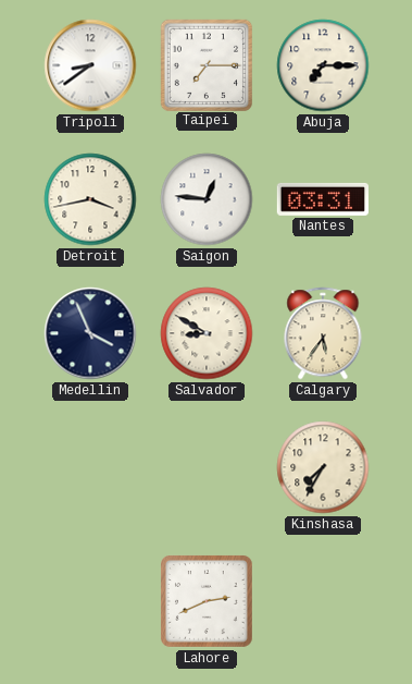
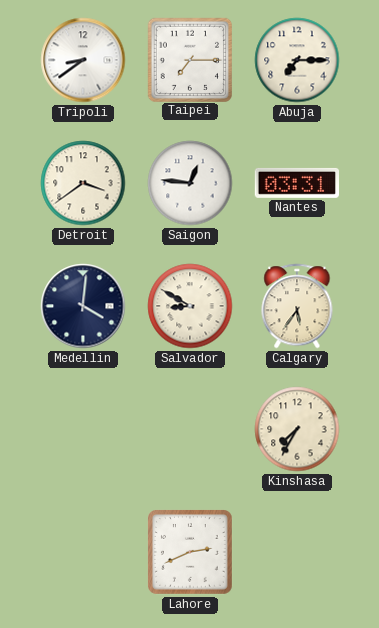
Detroit: 3:43 -> 3:39
Medellin: 3:56 -> 4:01
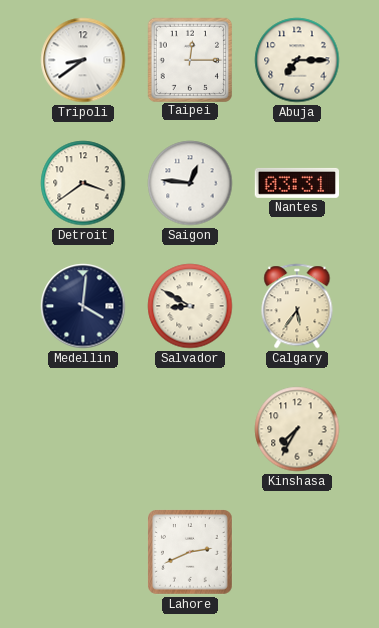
Taipei: 7:15 -> 12:15
